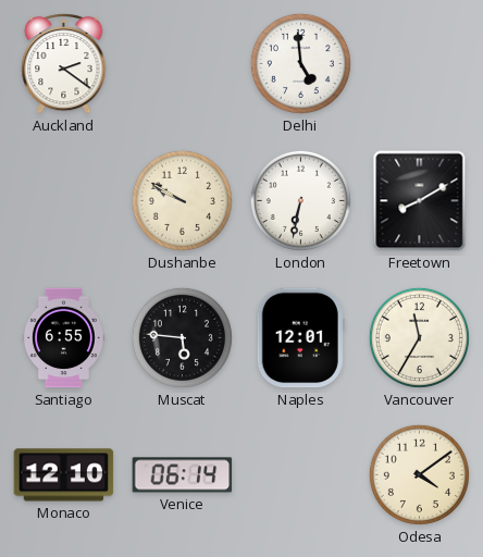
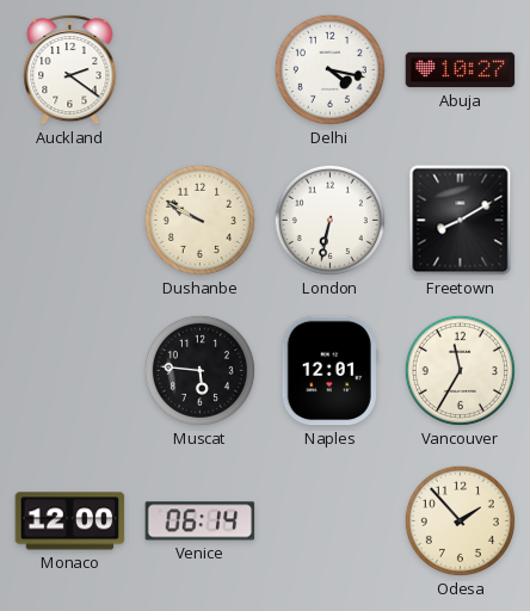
Delhi: 4:59 -> 4:17
Abuja: none -> 10:27
Santiago: 6:55 -> none
Monaco: 12:10 -> 12:00
Odesa: 4:09 -> 1:53
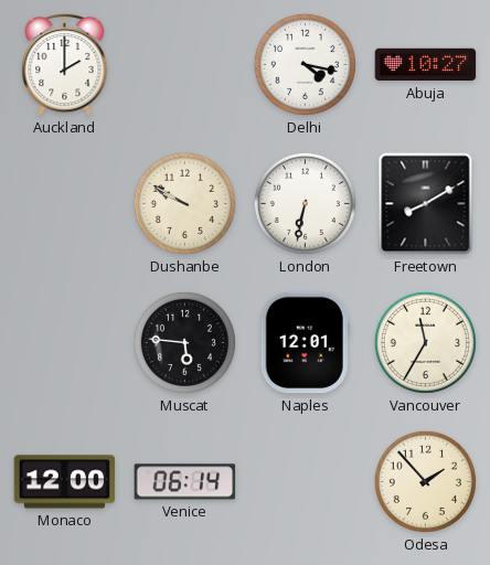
Auckland: 2:21 -> 2:00
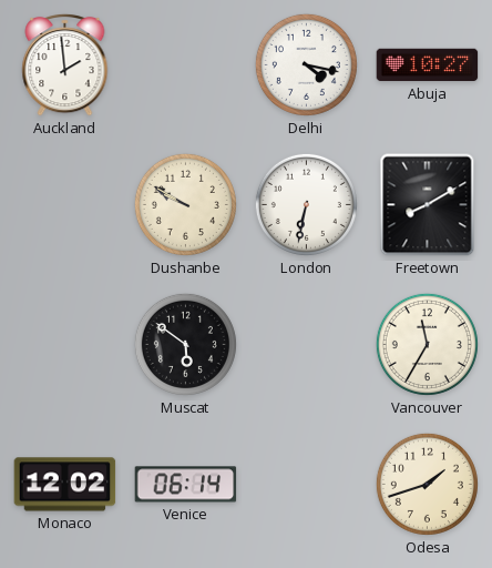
Auckland: 2:00 -> 1:59
Muscat: 5:46 -> 5:51
Naples: 12:01 -> none
Monaco: 12:00 -> 12:02
Odesa: 1:53 -> 1:42
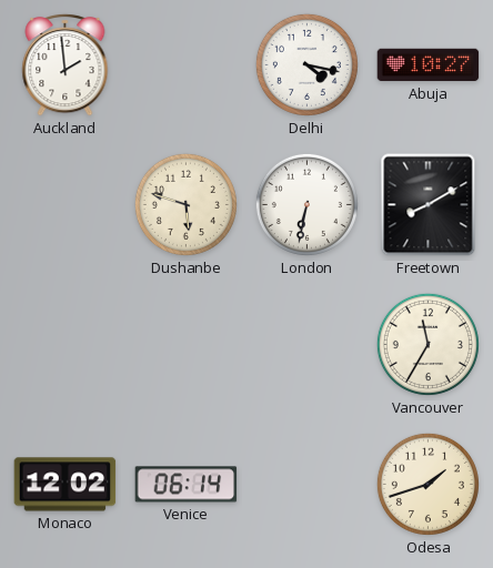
Dushanbe: 9:50 -> 5:48
Muscat: 5:51 -> none
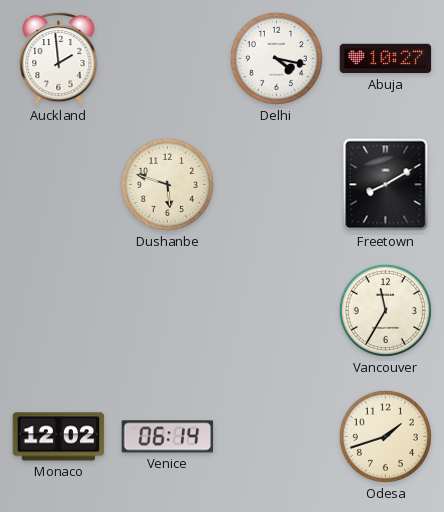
London: 6:32 -> none
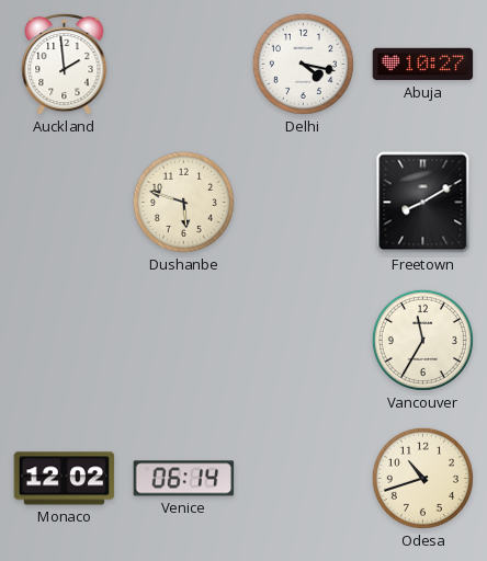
Odesa: 1:42 -> 10:42
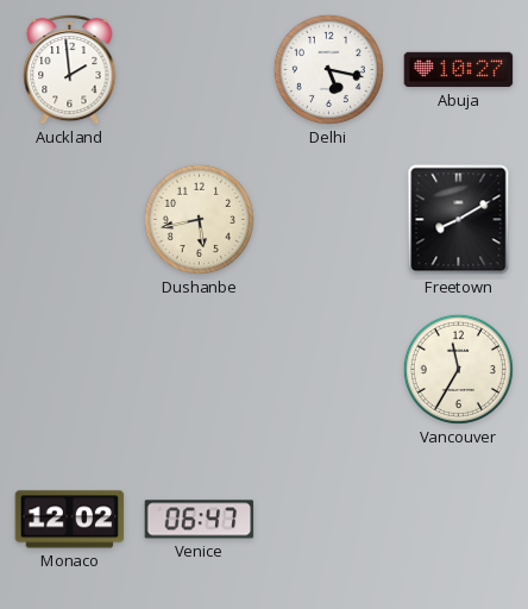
Delhi: 4:17 -> 5:17
Dushanbe: 5:48 -> 5:43
Venice: 06:14 -> 06:47
Odesa: 10:42 -> none
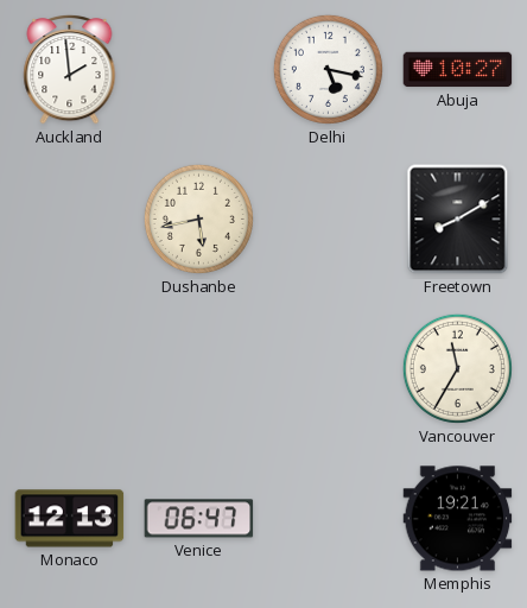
Monaco: 12:02 -> 12:13
Memphis: none -> 19:21
